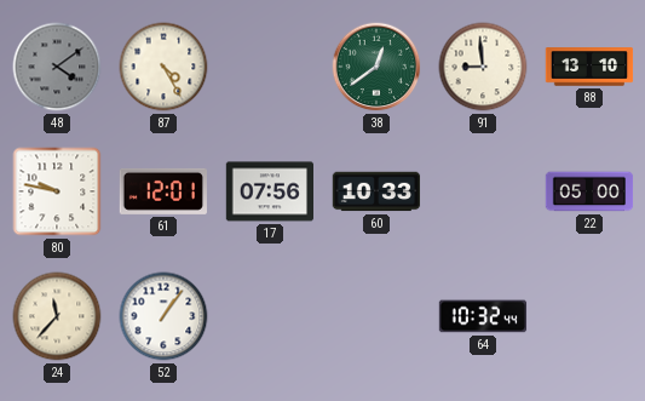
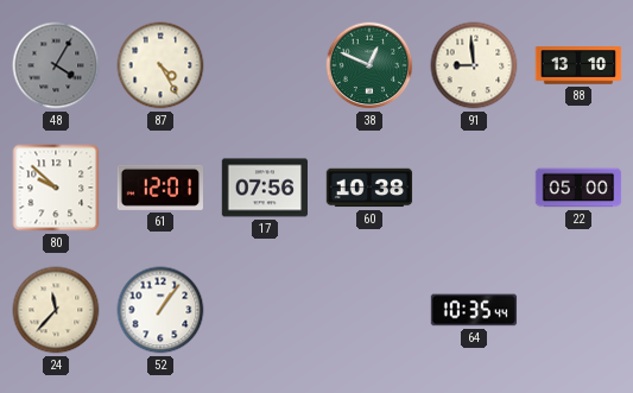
48: 4:09 -> 4:05
38: 12:39 -> 12:49
80: 9:47 -> 9:52
60: 10:33 -> 10:38
64: 10:32 -> 10:35
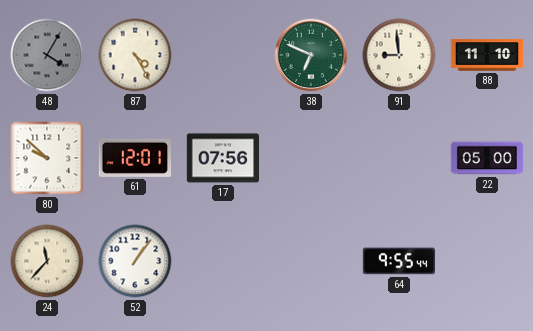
38: 12:49 -> 6:49
88: 13:10 -> 11:10
60: 10:38 -> none
64: 10:35 -> 9:55
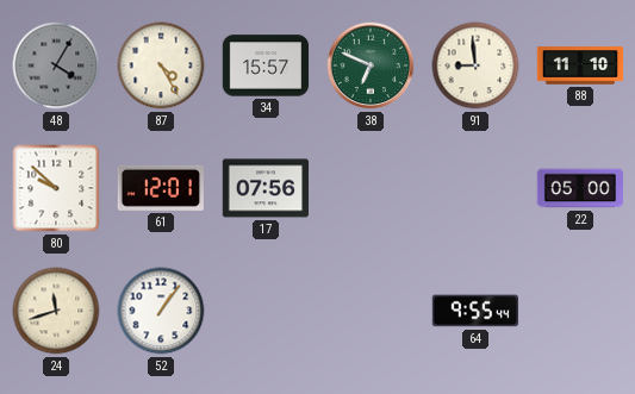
34: none -> 15:57
24: 11:37 -> 11:42
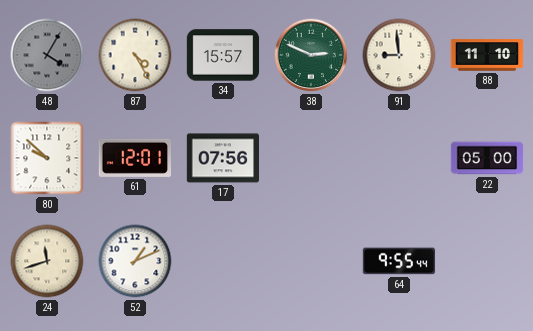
38: 6:49 -> 2:49
52: 1:06 -> 1:11
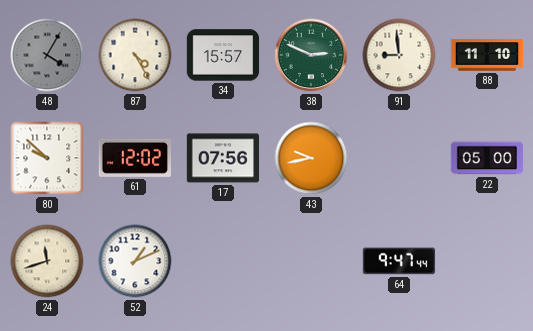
61: 12:01 -> 12:02
43: none -> 9:43
64: 9:55 -> 9:47
